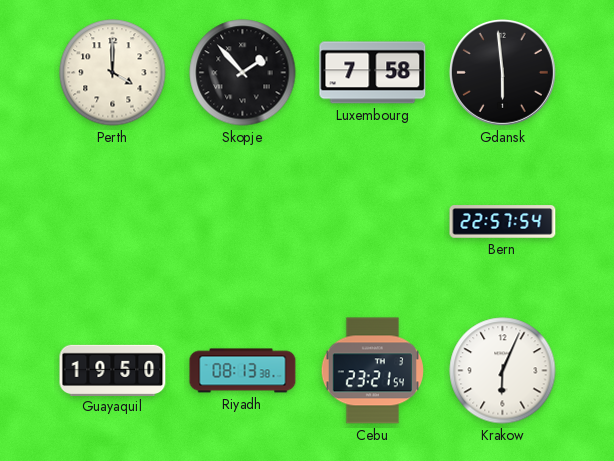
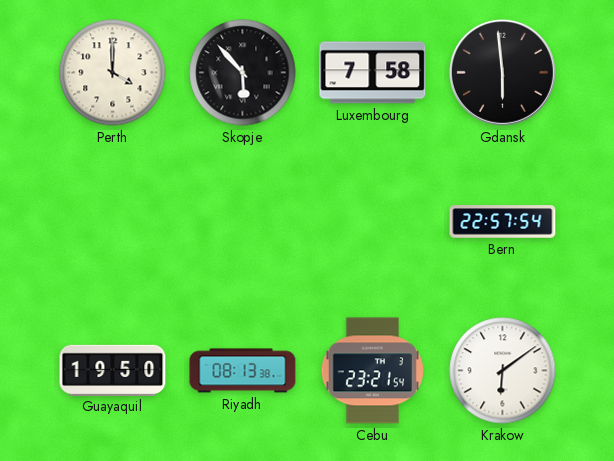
Skopje: 1:53 -> 5:53
Krakow: 6:04 -> 6:09
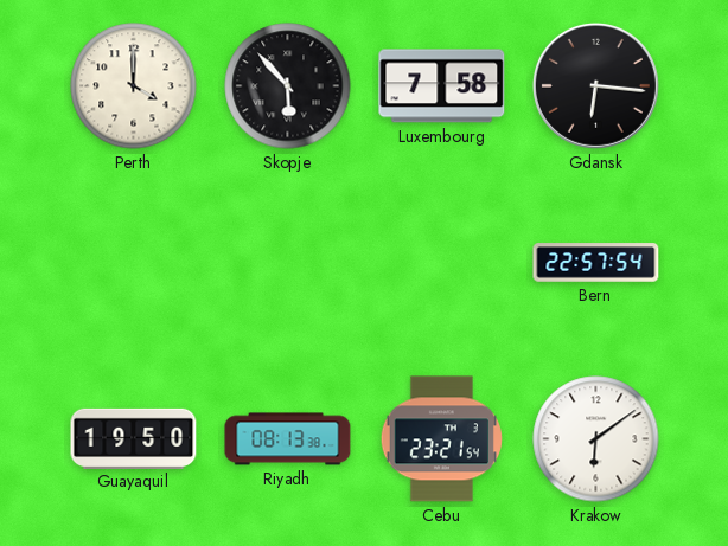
Gdansk: 5:59 -> 6:16
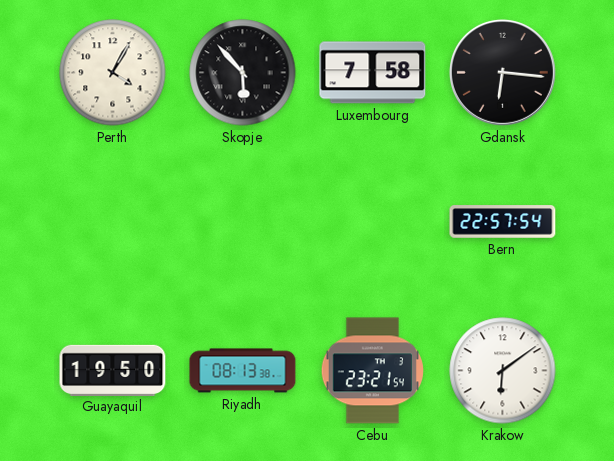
Perth: 4:00 -> 4:05
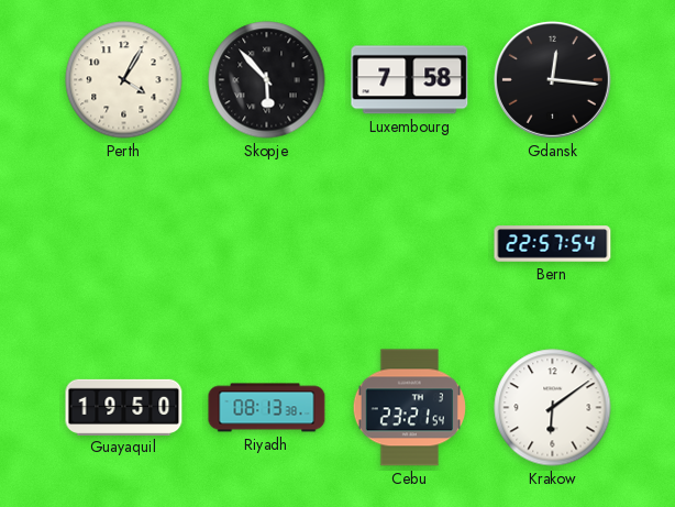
Gdansk: 6:16 -> 12:16
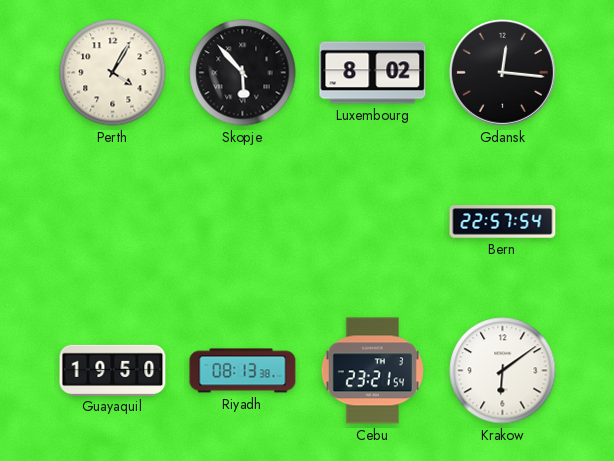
Luxembourg: 7:58 -> 8:02
